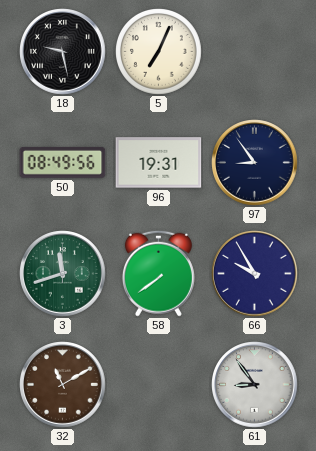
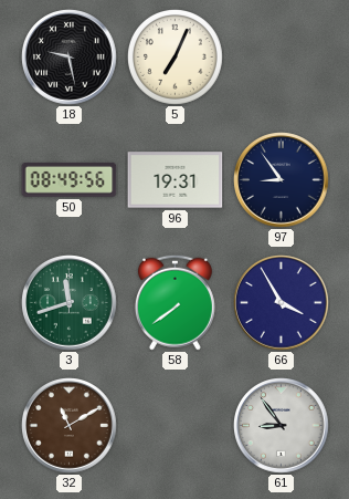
66: 9:55 -> 3:55
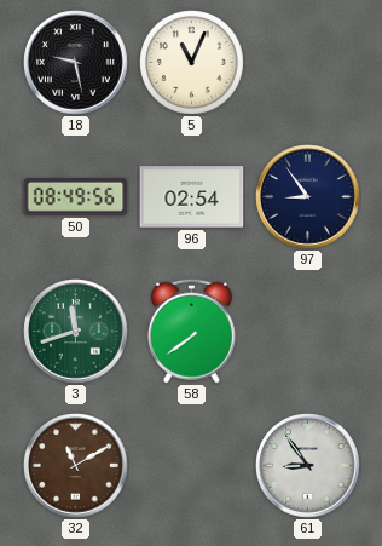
5: 7:04 -> 11:04
96: 19:31 -> 02:54
66: 3:55 -> none
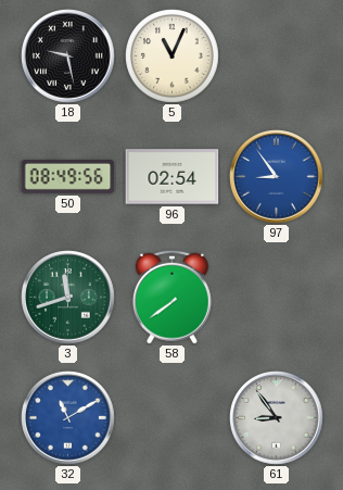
97 dial: navy -> blue
32 dial: brown -> blue
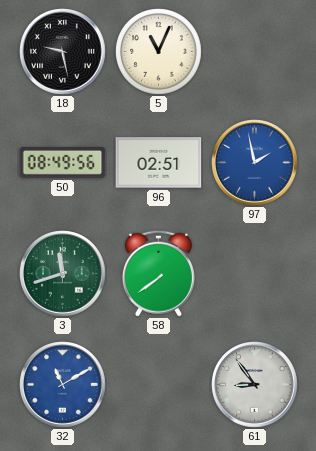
96: 02:54 -> 02:51
97: 8:54 -> 1:58
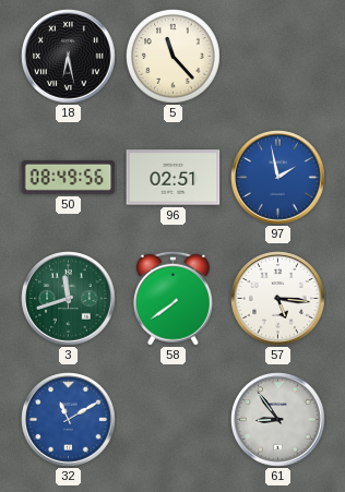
18: 9:28 -> 6:28
5: 11:04 -> 11:23
57: none -> 5:16
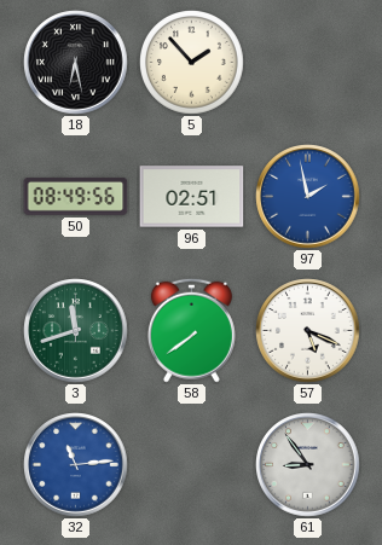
5: 11:23 -> 1:53
57: 5:16 -> 5:19
32: 11:10 -> 11:14
